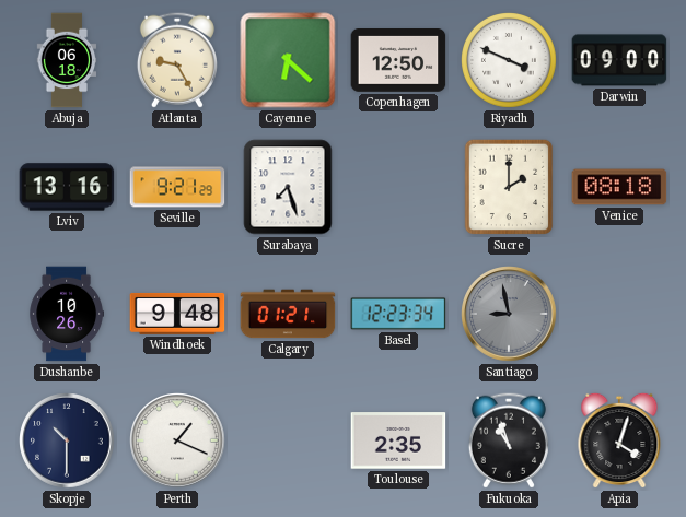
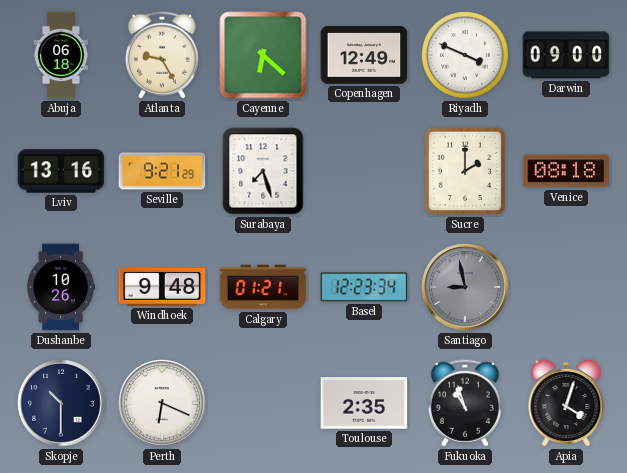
Copenhagen: 12:50 -> 12:49
Perth: 1:19 -> 6:19
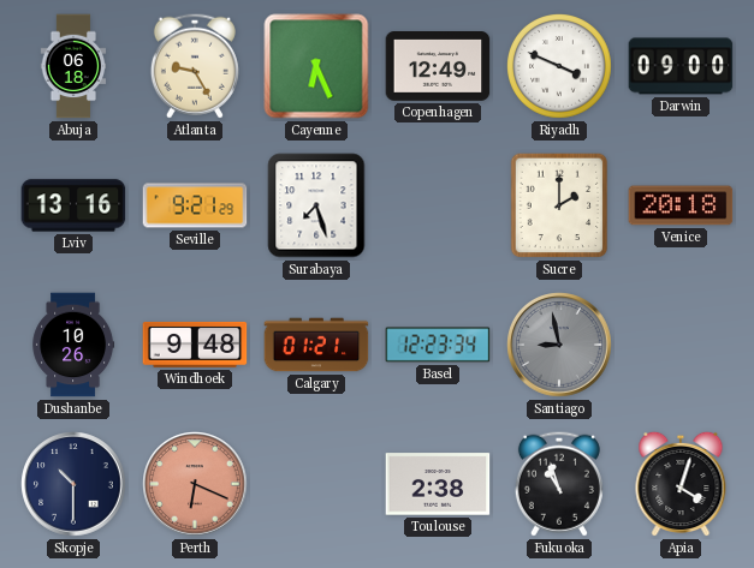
Cayenne: 6:22 -> 6:26
Venice: 08:18 -> 20:18
Perth dial: white -> salmon
Toulouse: 2:35 -> 2:38
